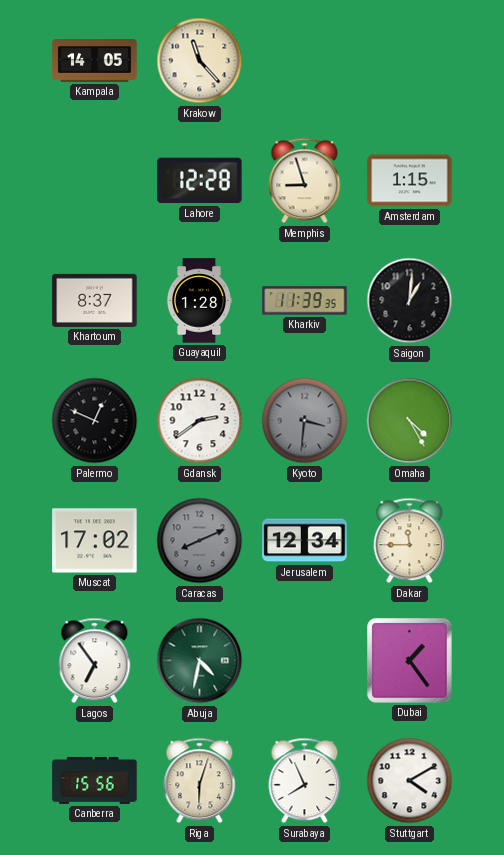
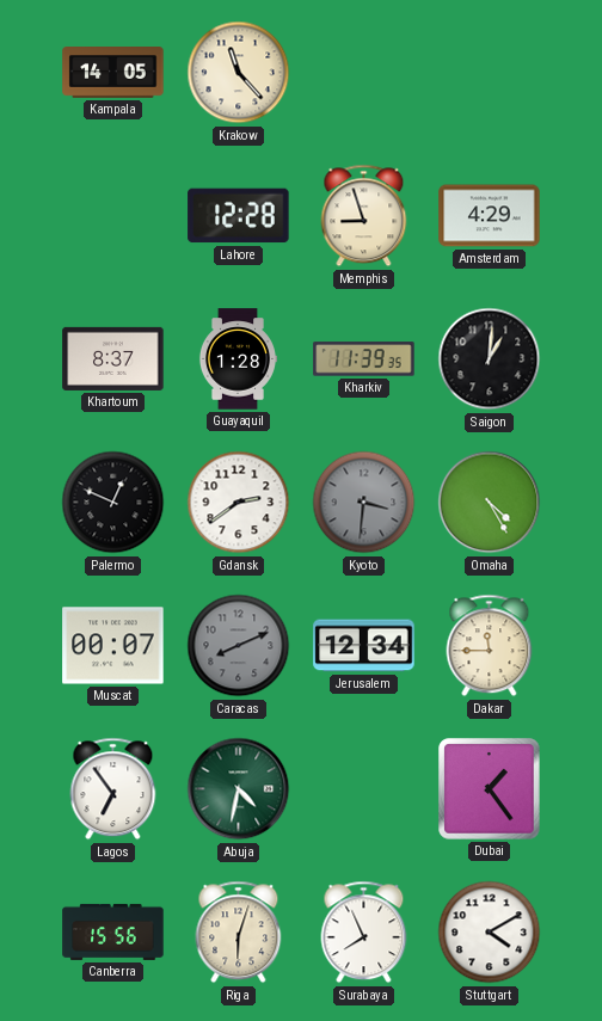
Amsterdam: 1:15 -> 4:29
Muscat: 17:02 -> 00:07
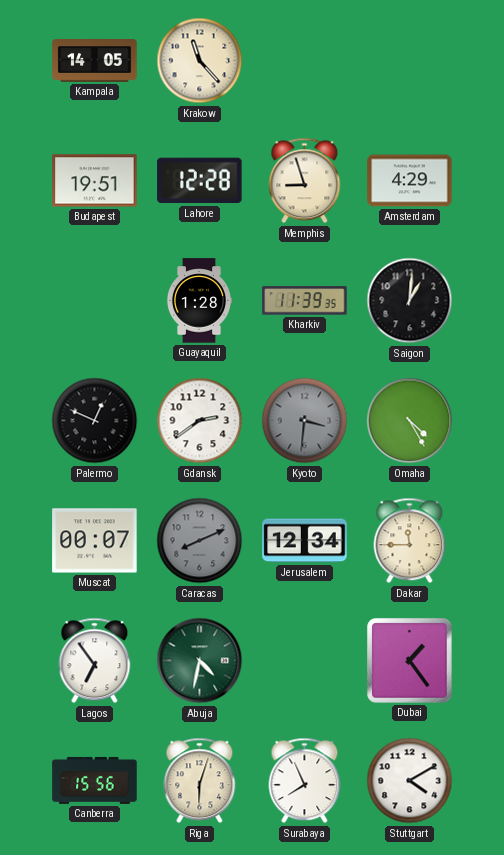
Budapest: none -> 19:51
Khartoum: 8:37 -> none
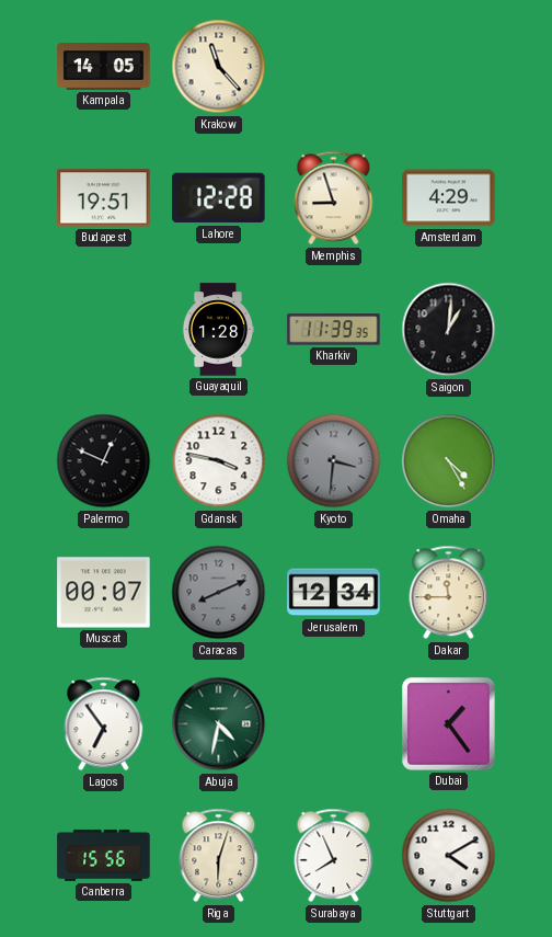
Gdansk: 2:39 -> 3:47
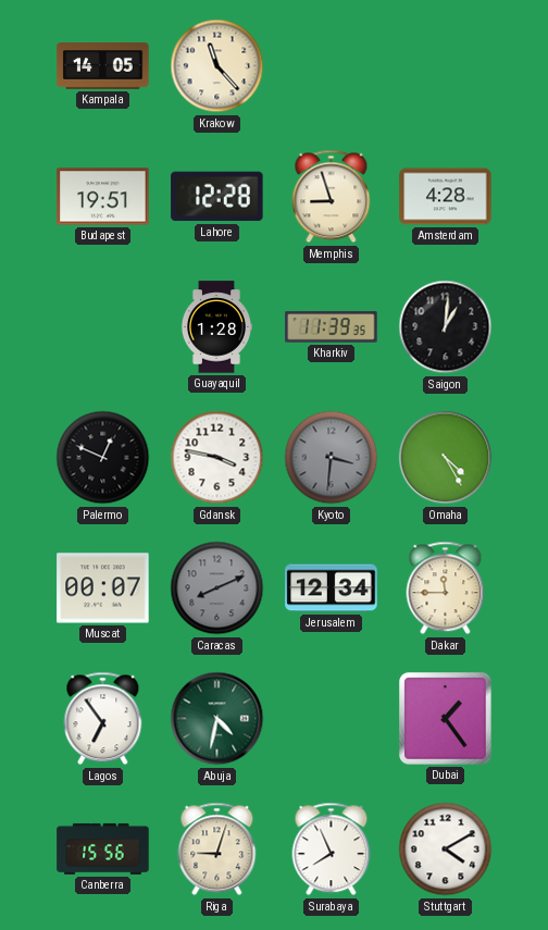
Amsterdam: 4:29 -> 4:28
Riga: 6:03 -> 9:03
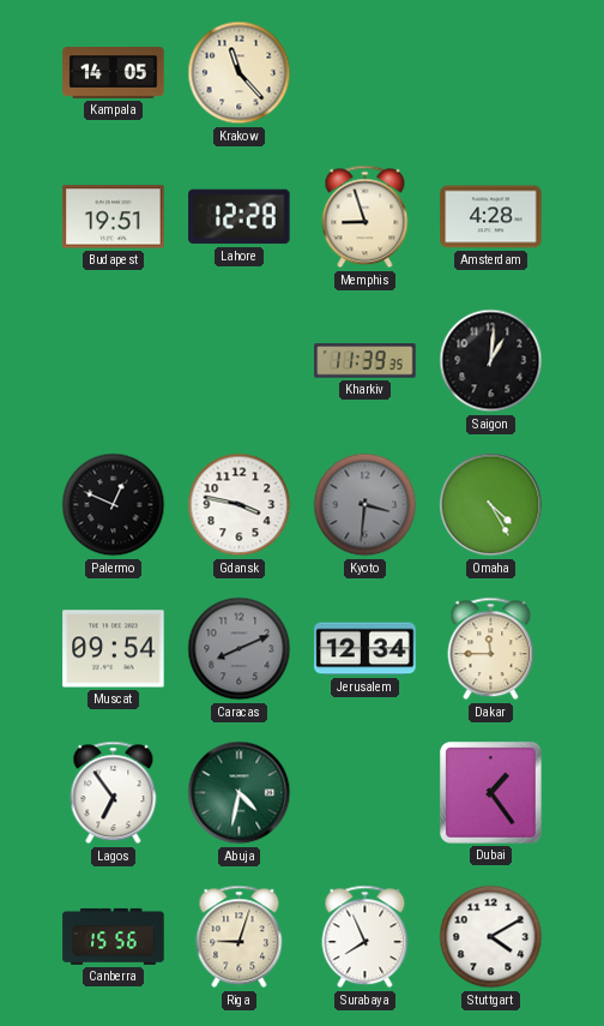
Guayaquil: 1:28 -> none
Muscat: 00:07 -> 09:54
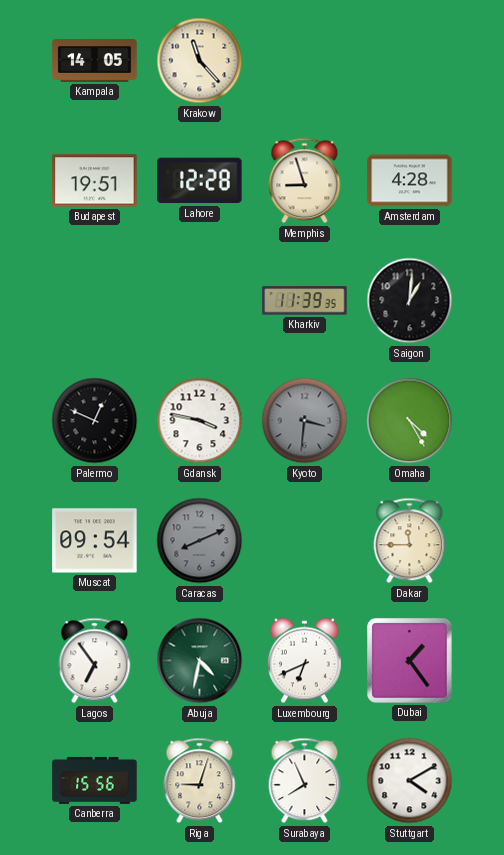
Jerusalem: 12:34 -> none
Luxembourg: none -> 6:41
